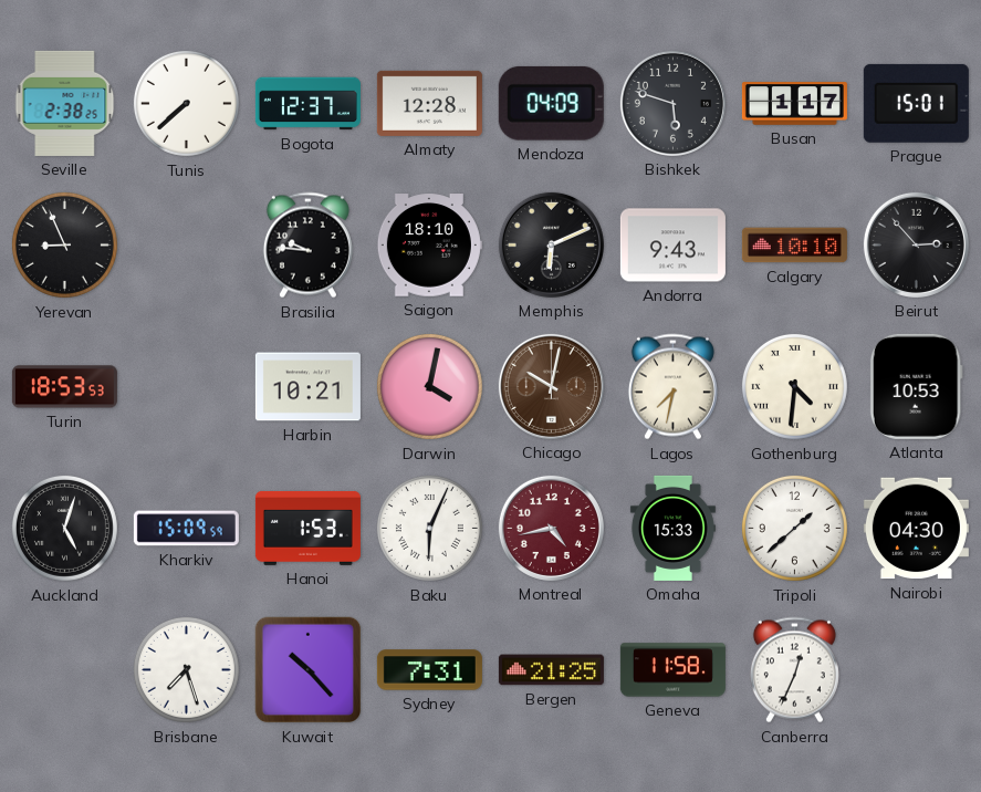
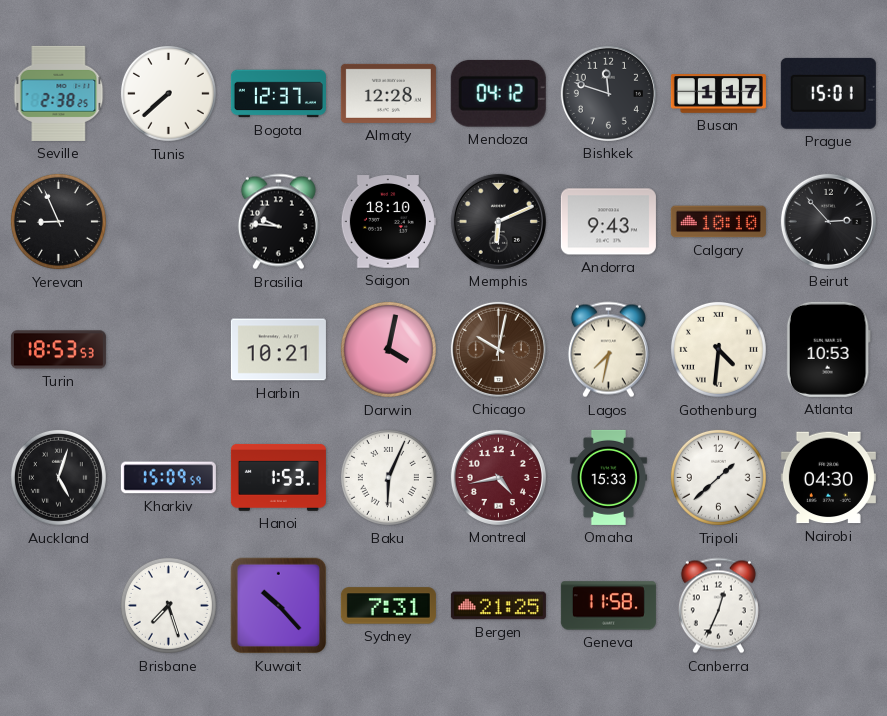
Mendoza: 04:09 -> 04:12
Bishkek: 5:48 -> 11:48
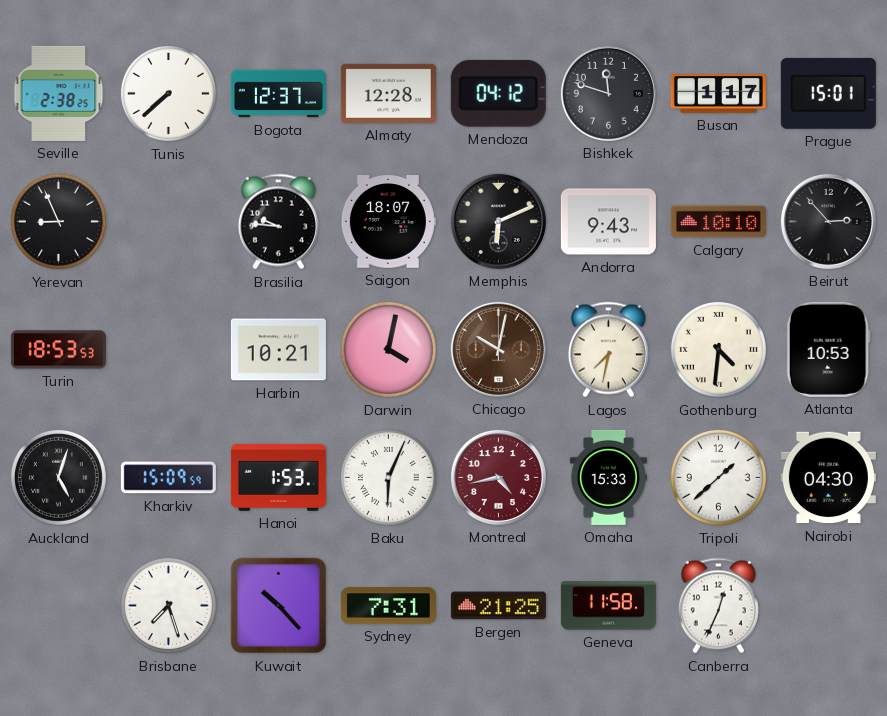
Saigon: 18:10 -> 18:07
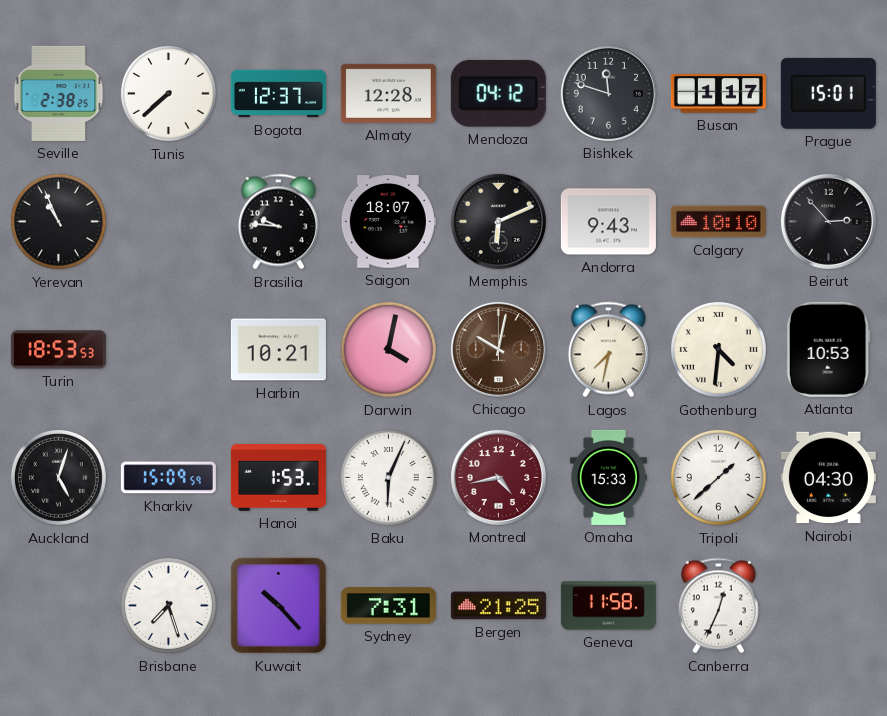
Yerevan: 8:56 -> 10:56
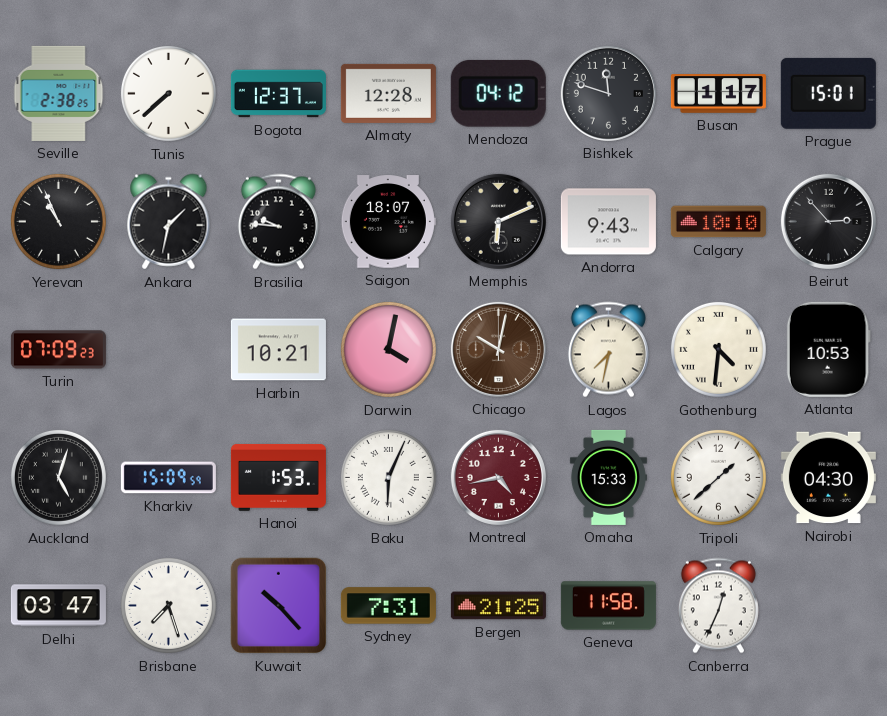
Ankara: none -> 1:32
Turin: 18:53 -> 07:09
Delhi: none -> 03:47
